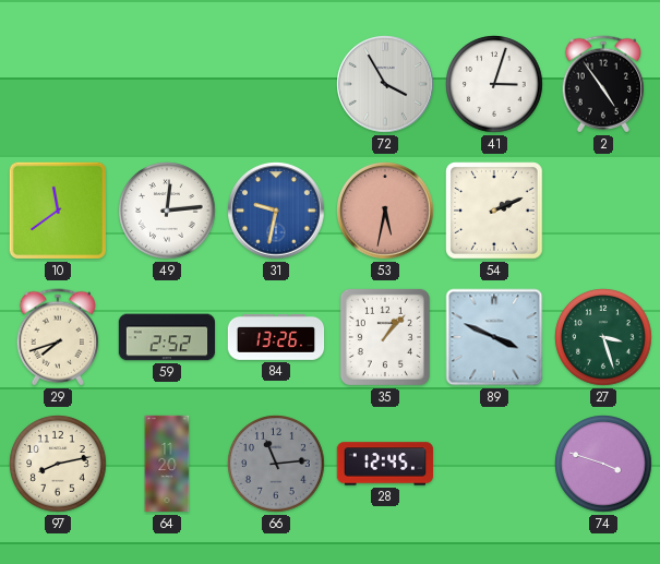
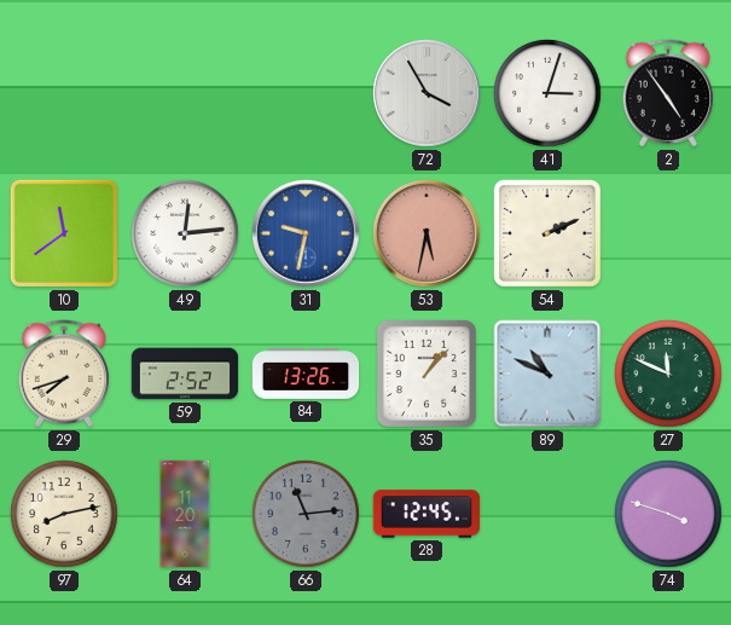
89: 3:49 -> 10:49
27: 3:27 -> 11:49
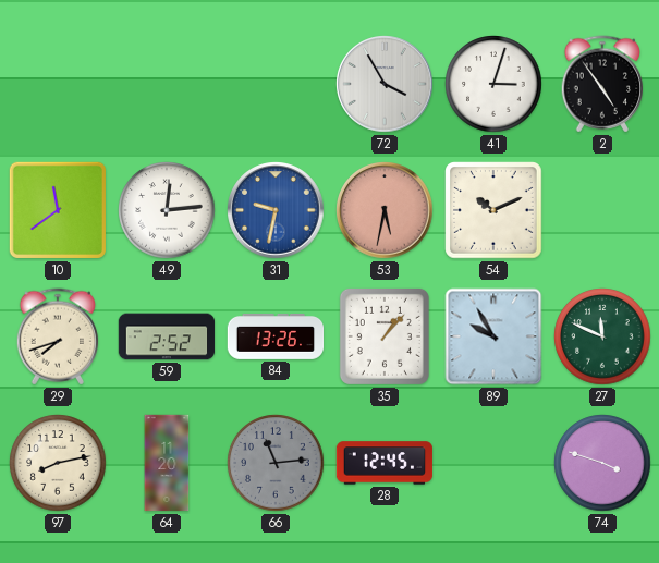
54: 2:11 -> 10:11
89: 10:49 -> 9:55
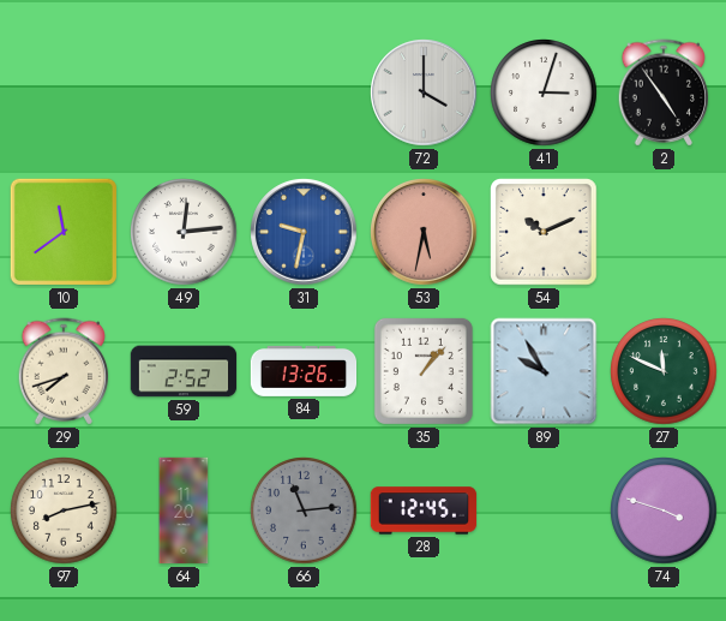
72: 3:55 -> 4:00
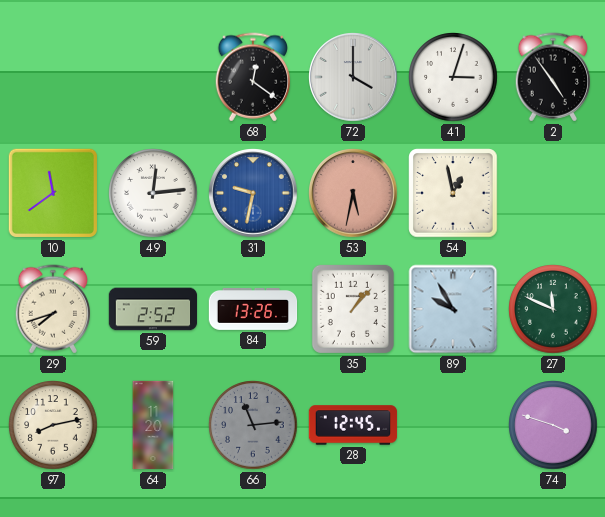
68: none -> 12:21
54: 10:11 -> 12:58
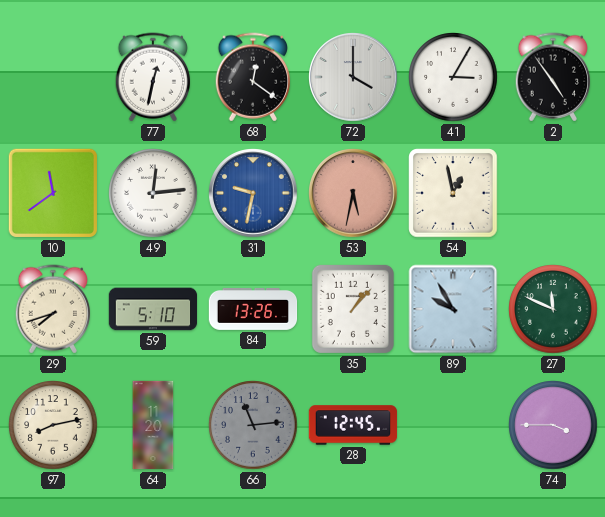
77: none -> 12:32
41: 3:03 -> 3:05
59: 2:52 -> 5:10
74: 3:48 -> 3:45
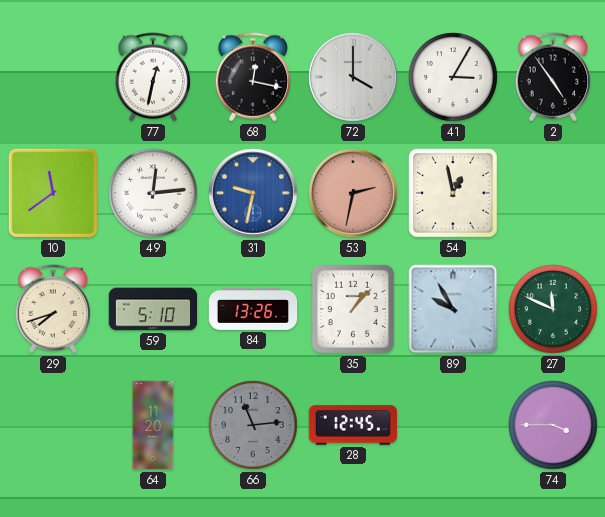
68: 12:21 -> 12:17
53: 5:32 -> 2:32
97: 8:13 -> none
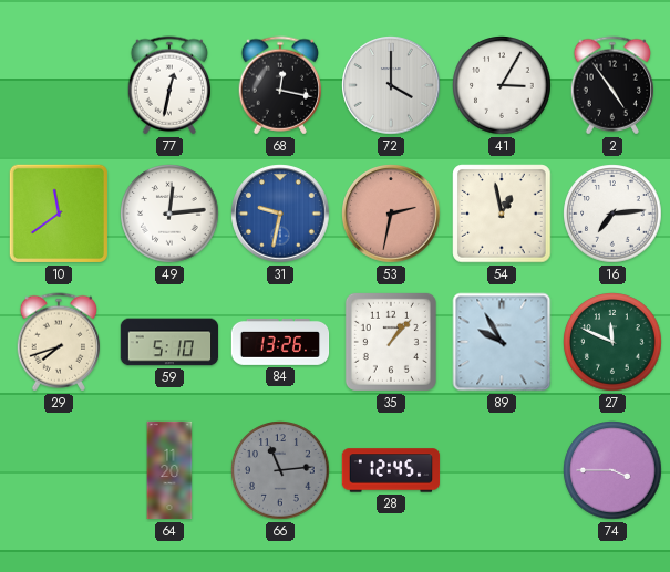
16: none -> 7:14
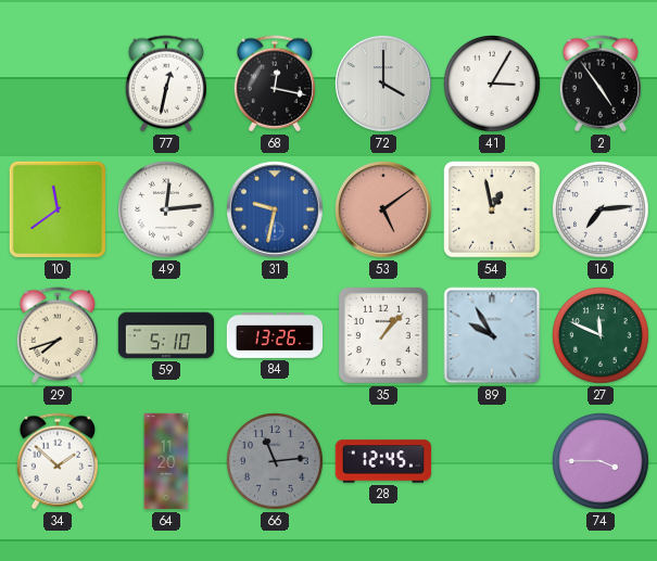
53: 2:32 -> 5:09
34: none -> 1:52
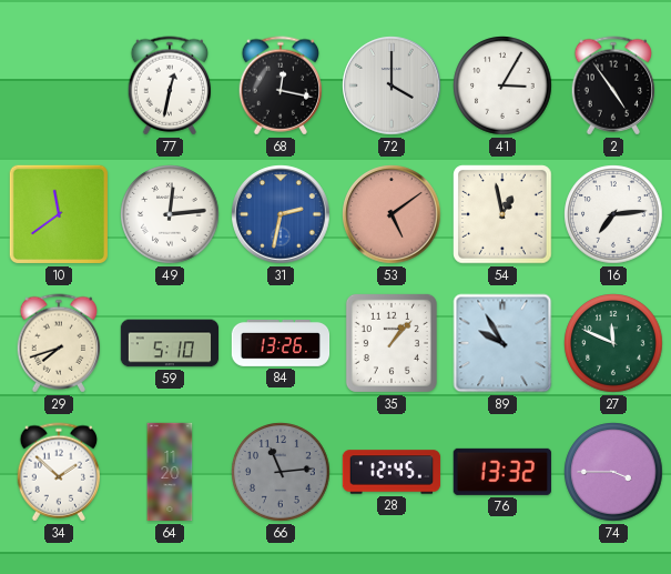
31: 9:32 -> 2:32
76: none -> 13:32
